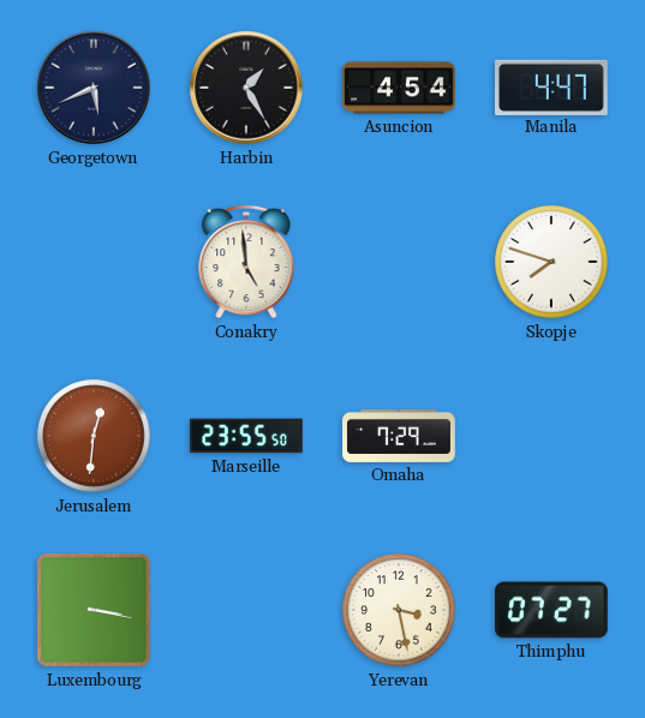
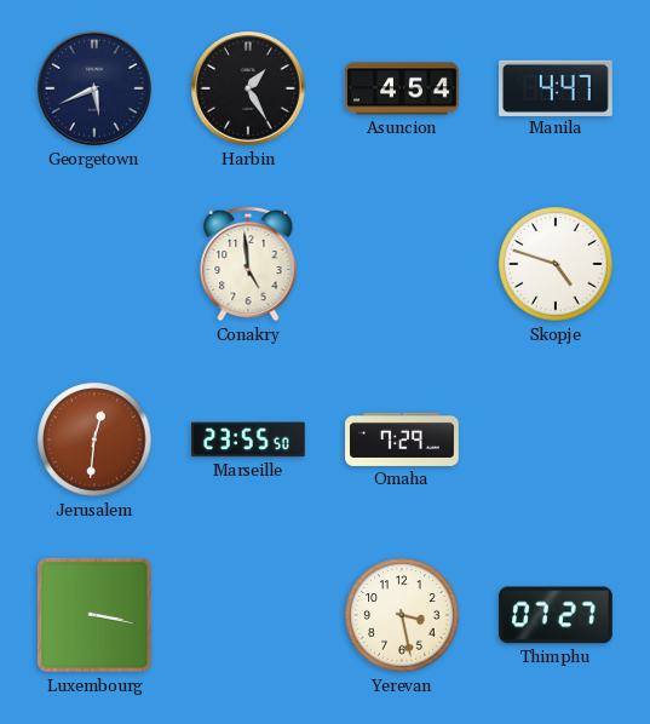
Skopje: 7:48 -> 4:48
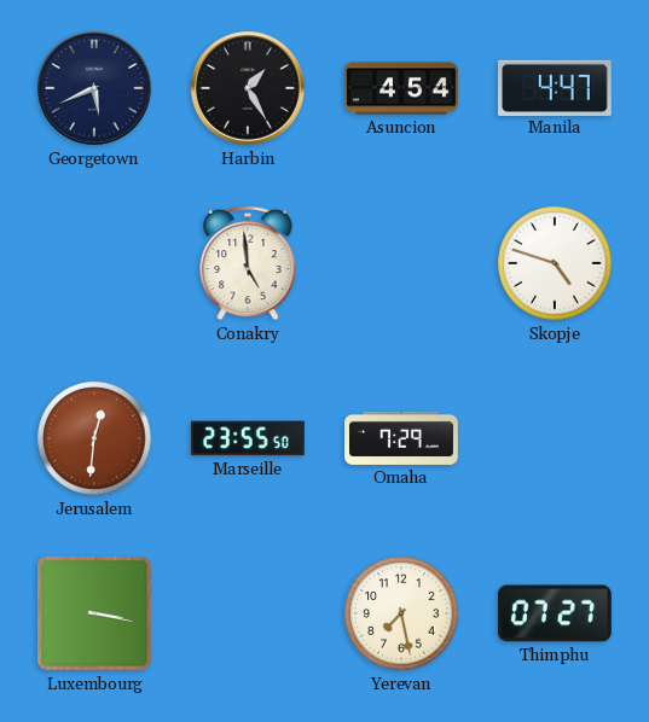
Yerevan: 3:28 -> 7:28
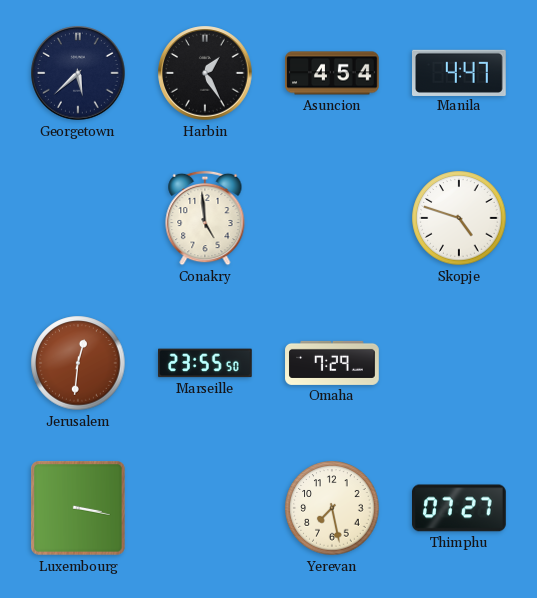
Georgetown: 5:41 -> 5:38
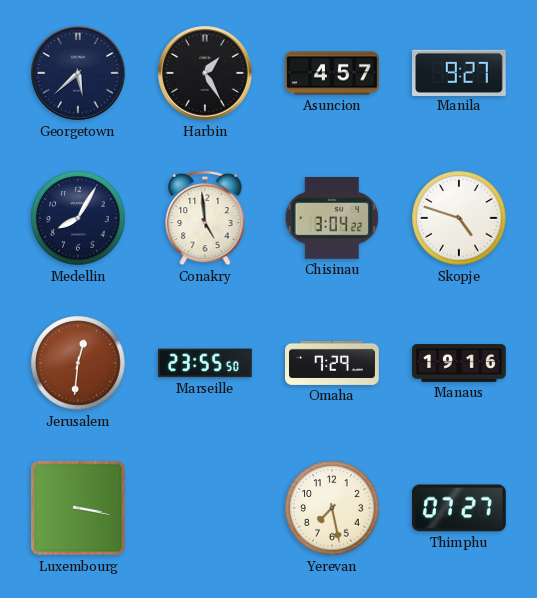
Asuncion: 4:54 -> 4:57
Manila: 4:47 -> 9:27
Medellin: none -> 8:05
Chisinau: none -> 3:04
Manaus: none -> 19:16
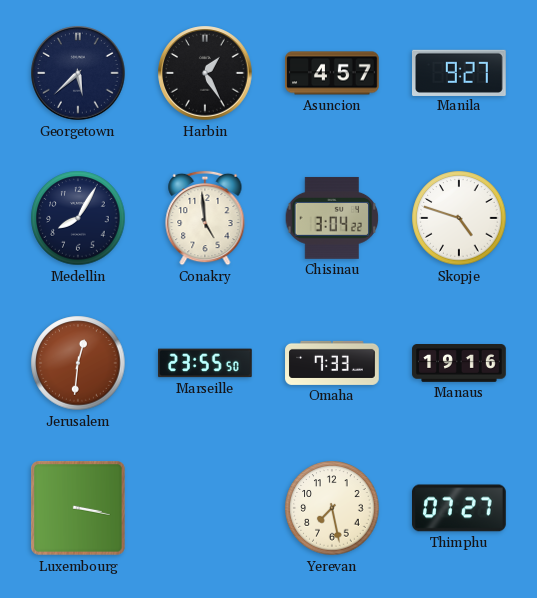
Omaha: 7:29 -> 7:33
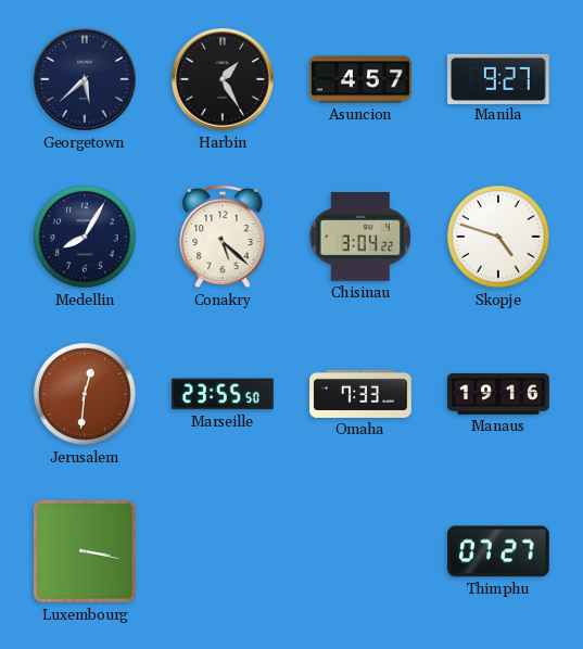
Conakry: 4:59 -> 5:22
Yerevan: 7:28 -> none
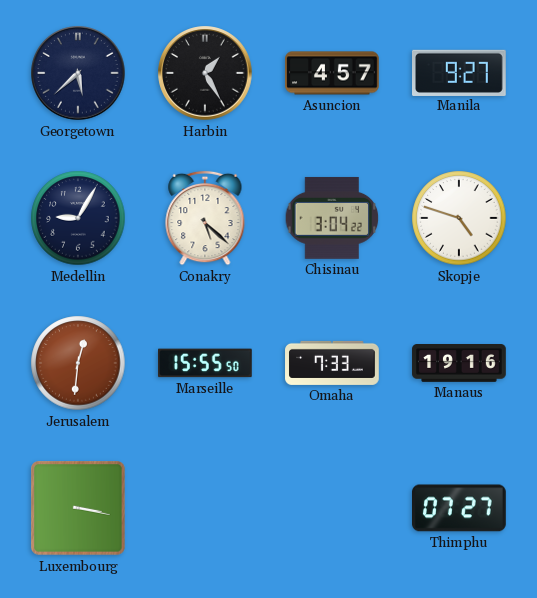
Medellin: 8:05 -> 9:05
Marseille: 23:55 -> 15:55
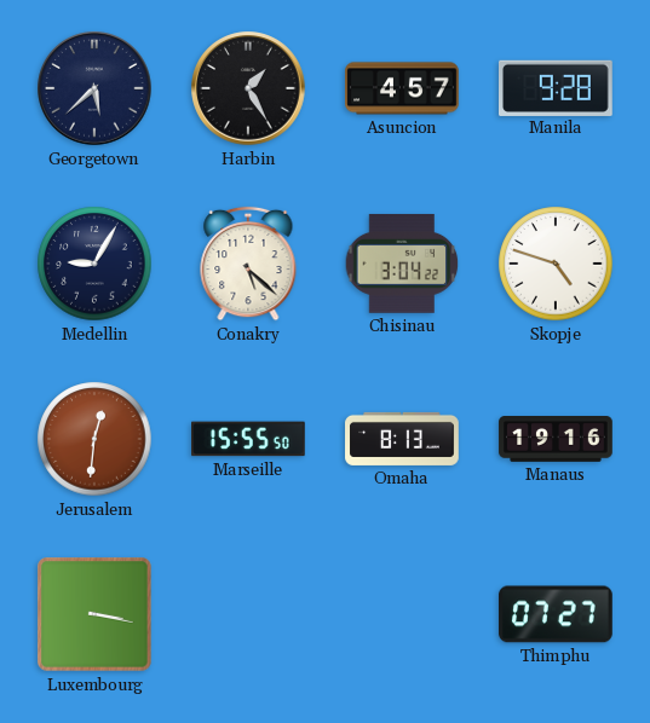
Manila: 9:27 -> 9:28
Omaha: 7:33 -> 8:13
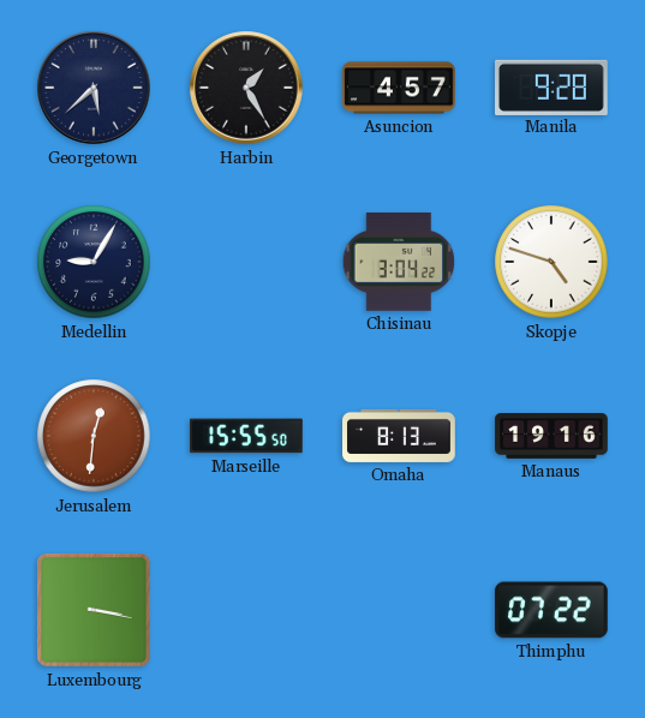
Conakry: 5:22 -> none
Thimphu: 07:27 -> 07:22
